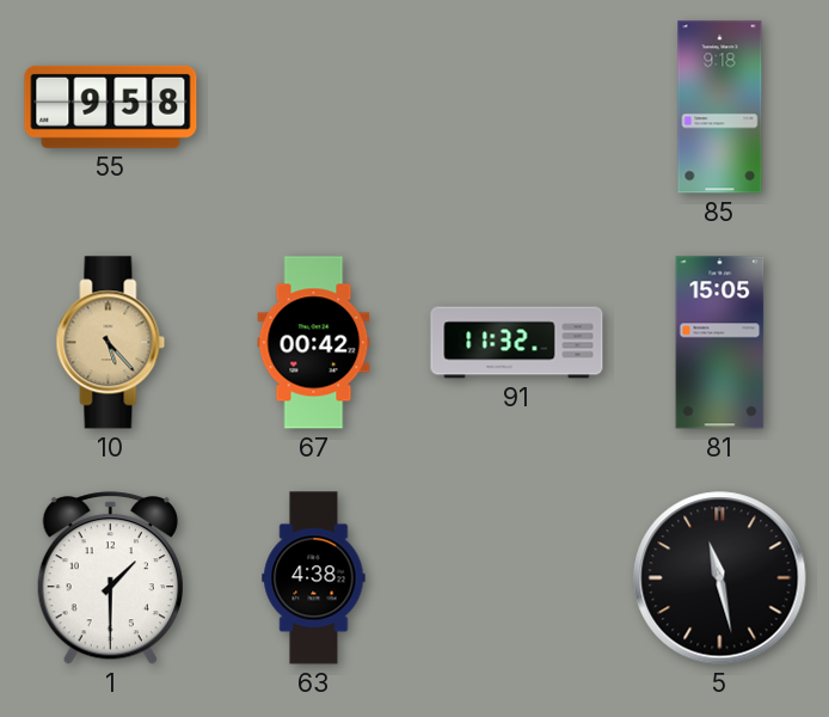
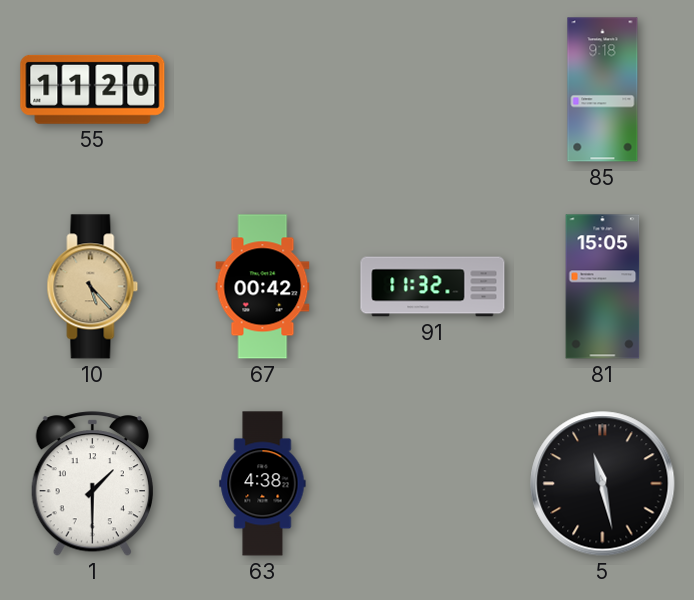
55: 9:58 -> 11:20
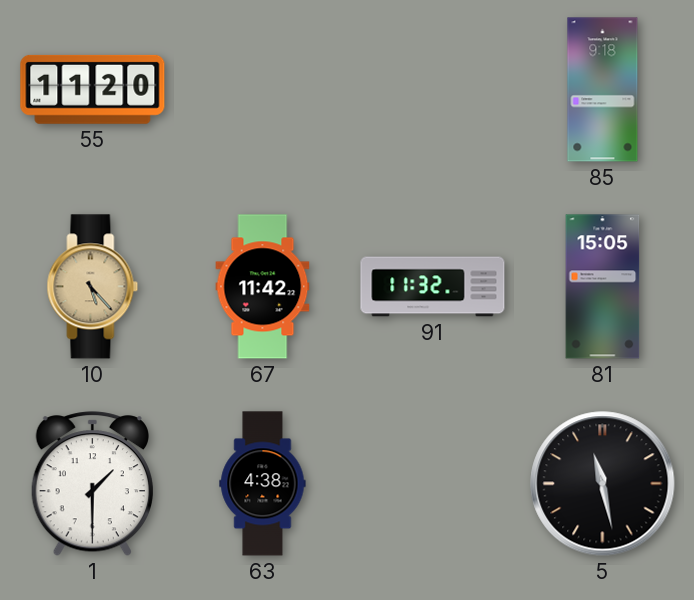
67: 00:42 -> 11:42
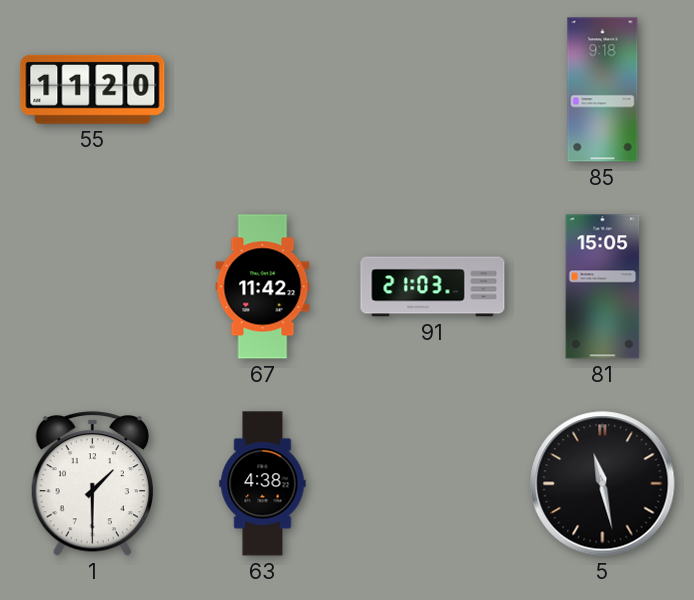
10: 5:23 -> none
91: 11:32 -> 21:03
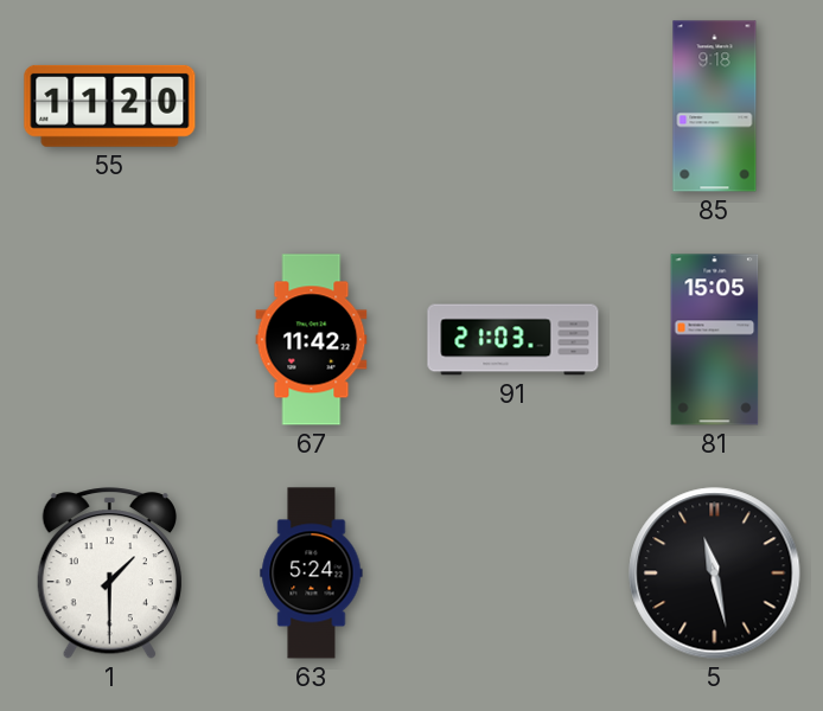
63: 4:38 -> 5:24
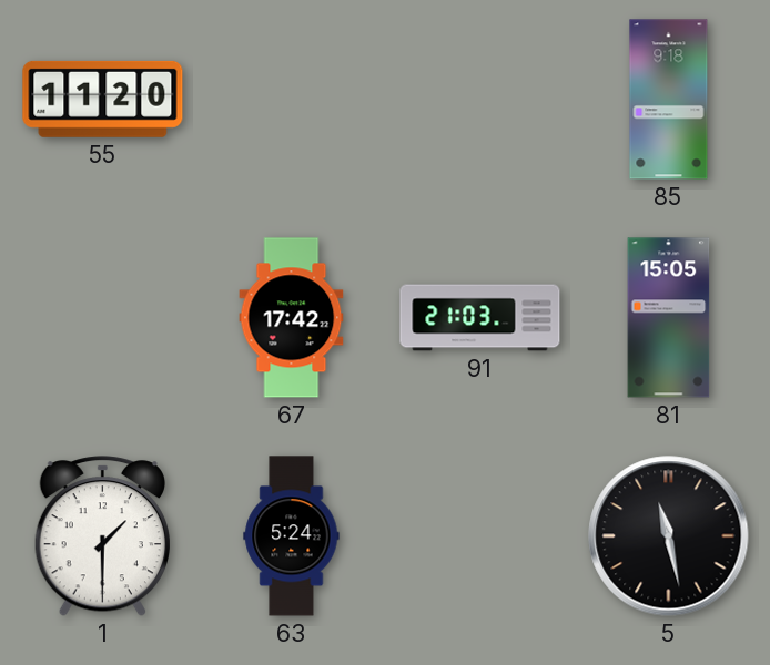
67: 11:42 -> 17:42
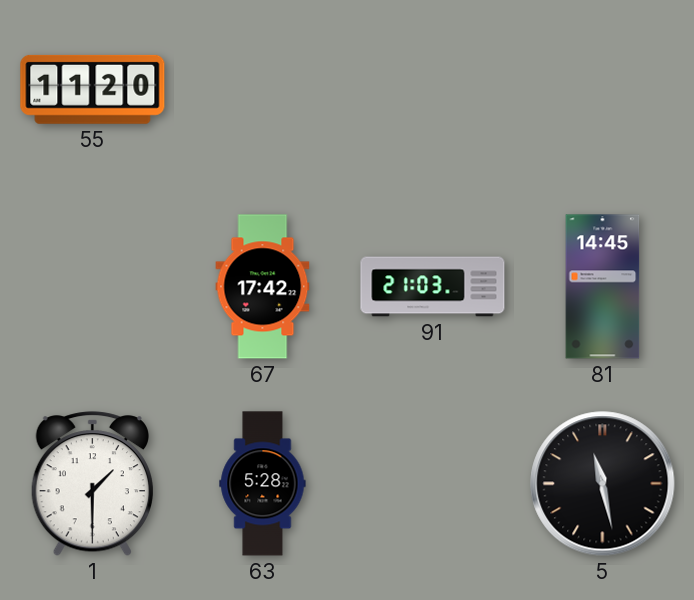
85: 9:18 -> none
81: 15:05 -> 14:45
63: 5:24 -> 5:28
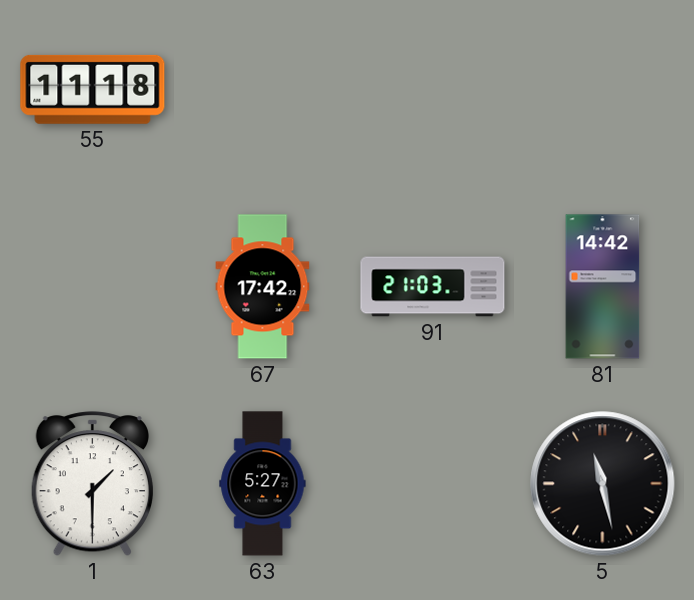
55: 11:20 -> 11:18
81: 14:45 -> 14:42
63: 5:28 -> 5:27
